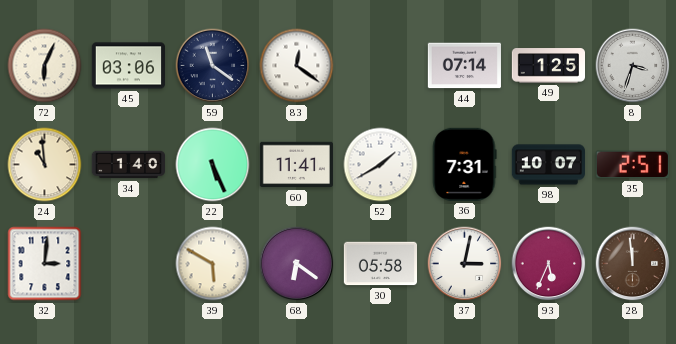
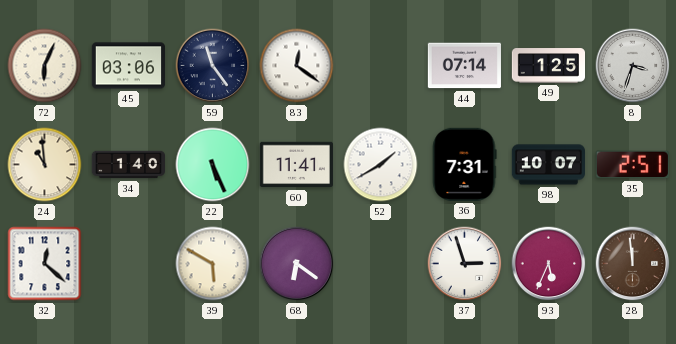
59: 11:21 -> 11:24
32: 3:01 -> 12:22
30: 05:58 -> none
37: 3:02 -> 2:57
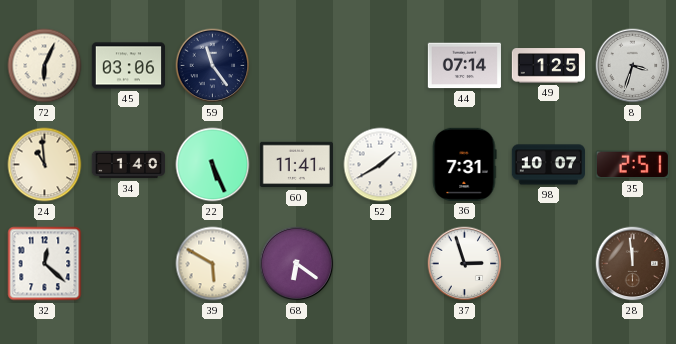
83: 12:21 -> none
93: 5:34 -> none
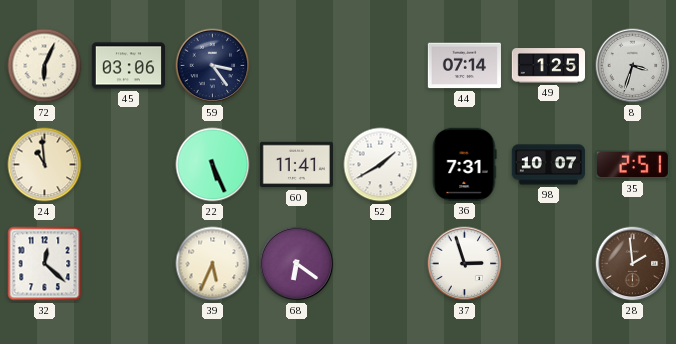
59: 11:24 -> 3:24
34: 1:40 -> none
39: 5:50 -> 5:34
28: 11:59 -> 1:59
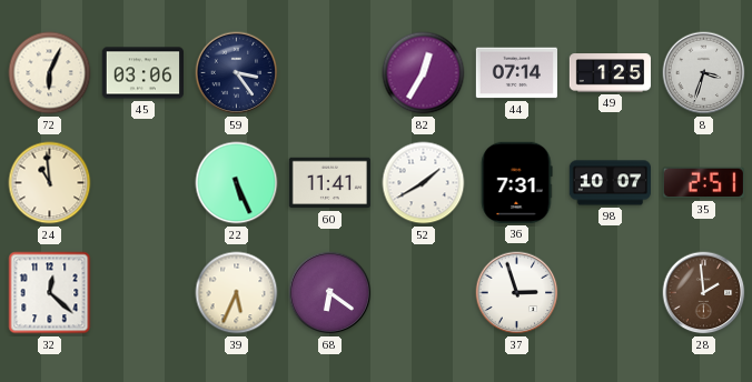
82: none -> 12:35
